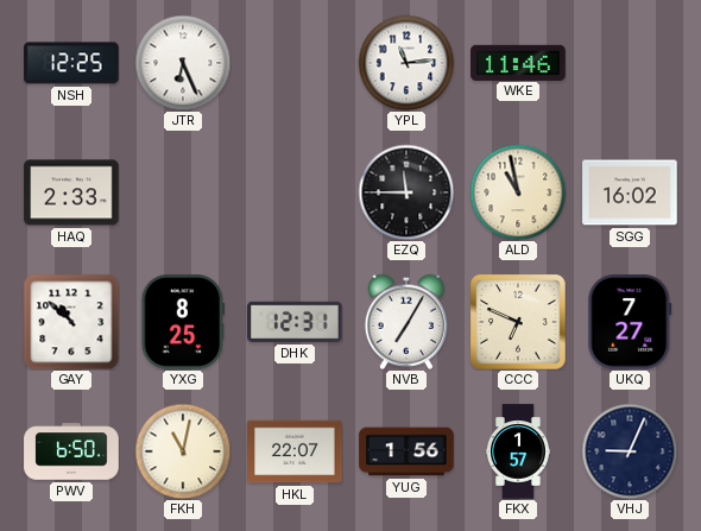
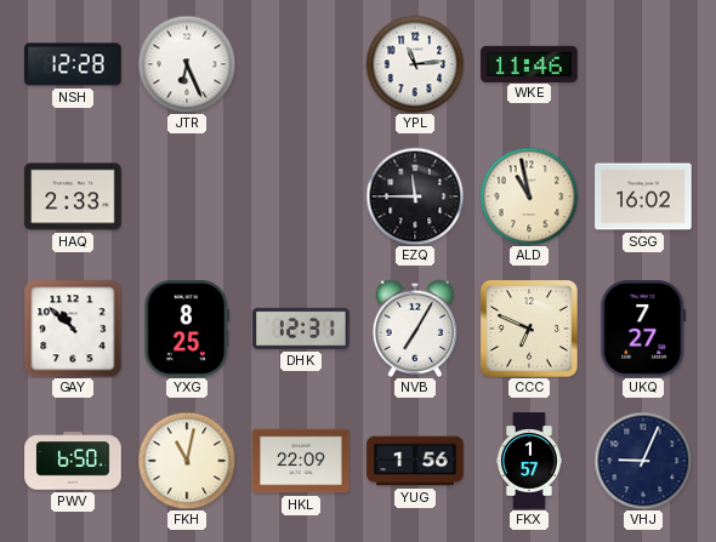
NSH: 12:25 -> 12:28
HKL: 22:07 -> 22:09
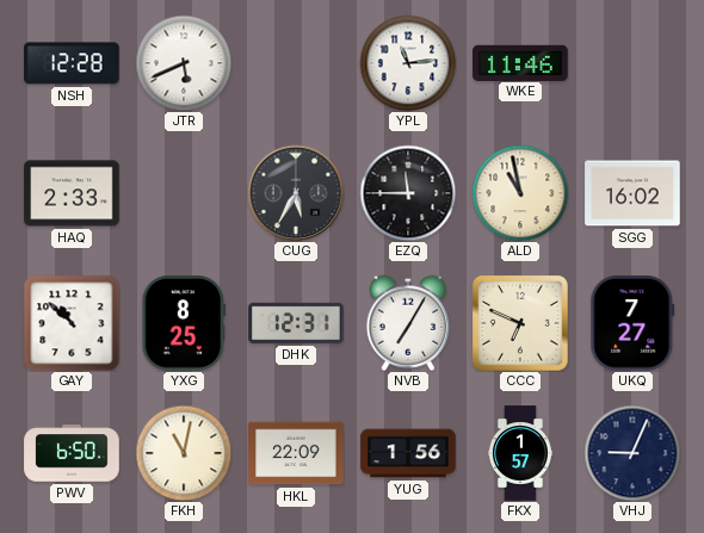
JTR: 6:26 -> 5:41
CUG: none -> 5:35
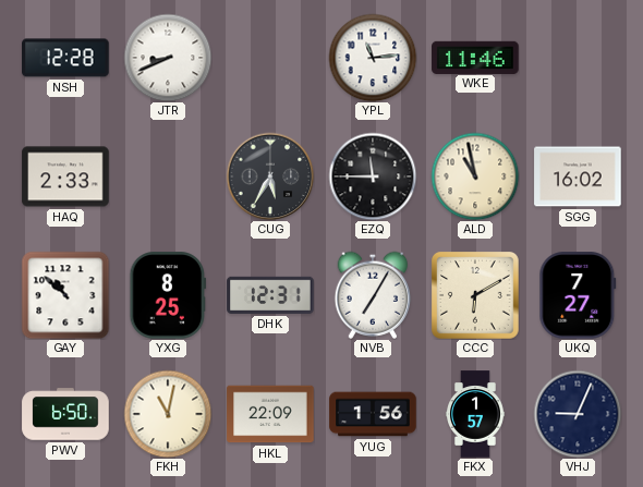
JTR: 5:41 -> 8:41
CCC: 6:49 -> 6:10
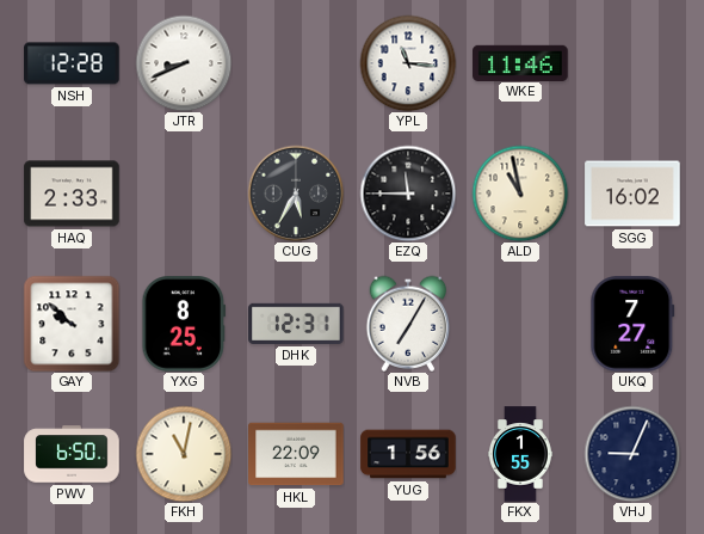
YPL: 11:14 -> 11:16
GAY: 10:52 -> 9:52
CCC: 6:10 -> none
FKX: 1:57 -> 1:55
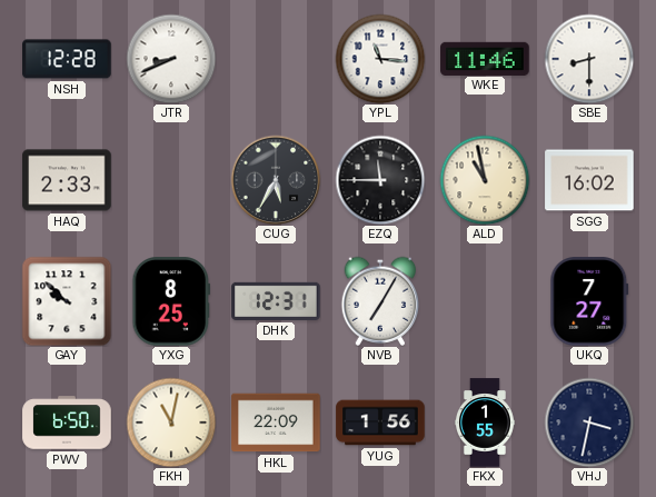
SBE: none -> 8:30
VHJ: 9:04 -> 3:32
